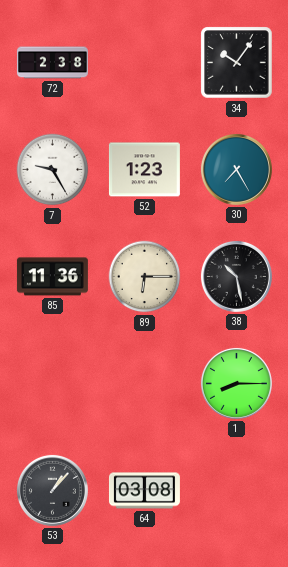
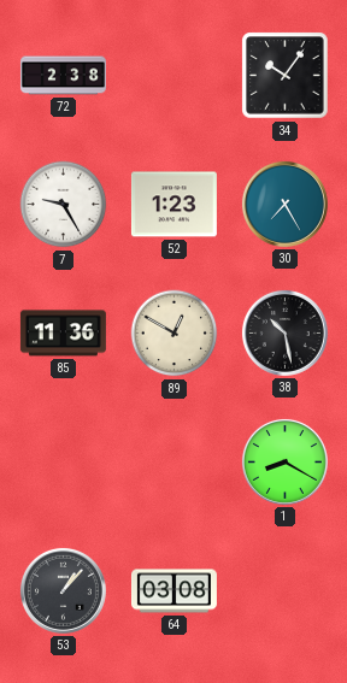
89: 6:15 -> 12:50
1: 8:15 -> 8:20
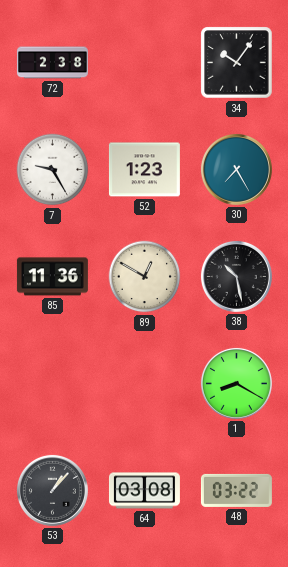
48: none -> 03:22
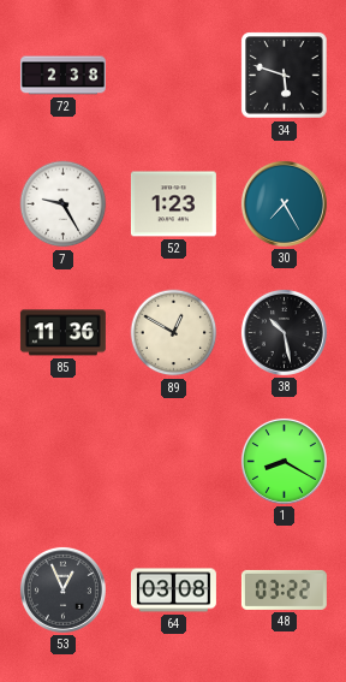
34: 10:06 -> 5:48
53: 1:07 -> 12:56
